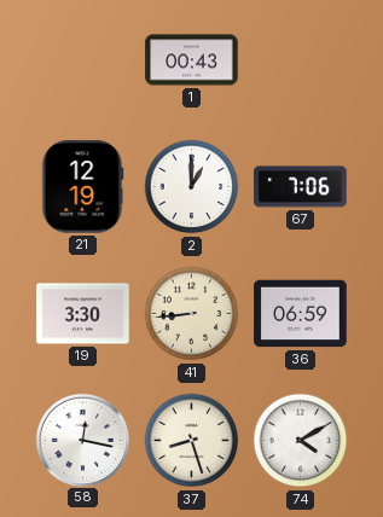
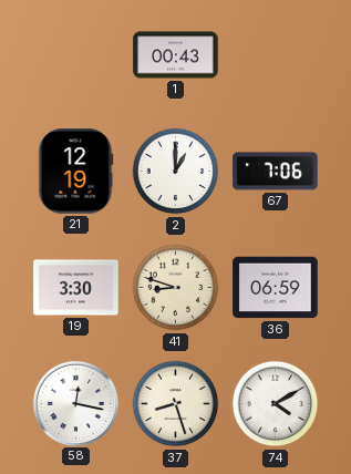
41: 8:44 -> 8:48
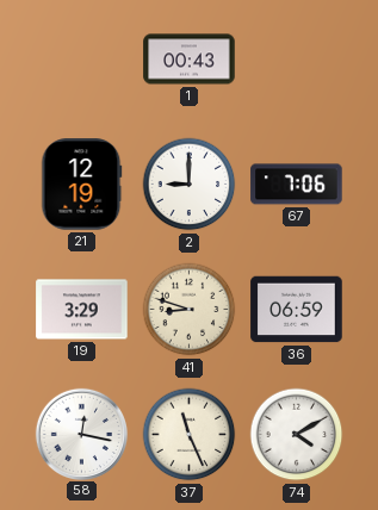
2: 1:00 -> 9:00
19: 3:30 -> 3:29
37: 8:27 -> 11:26
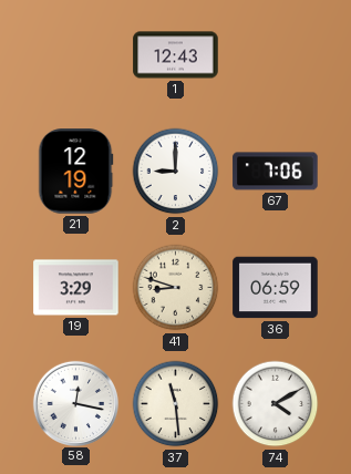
1: 00:43 -> 12:43
37: 11:26 -> 11:29
